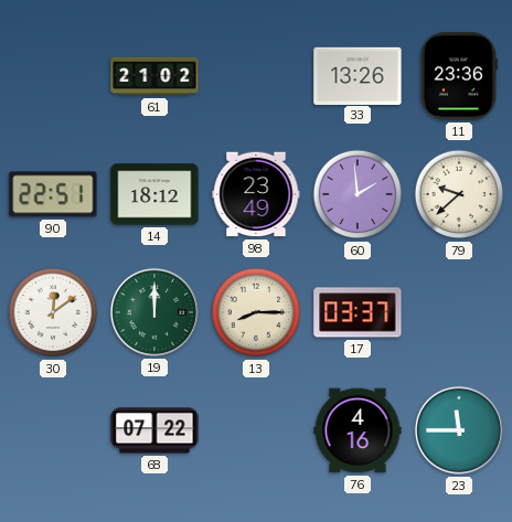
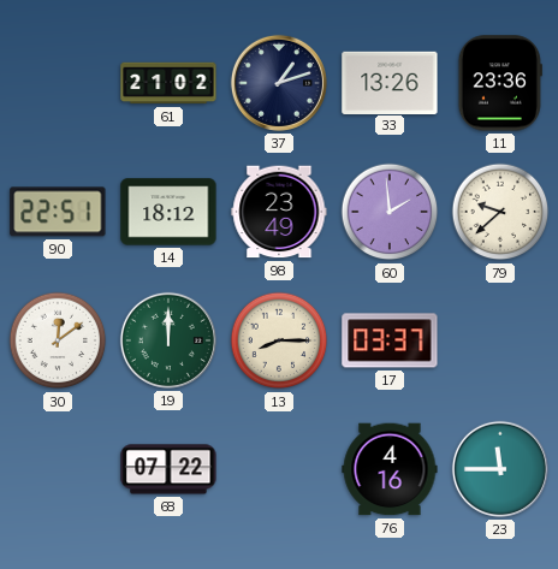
37: none -> 1:12
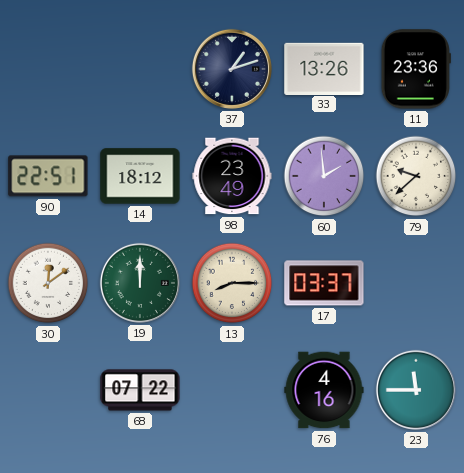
61: 21:02 -> none
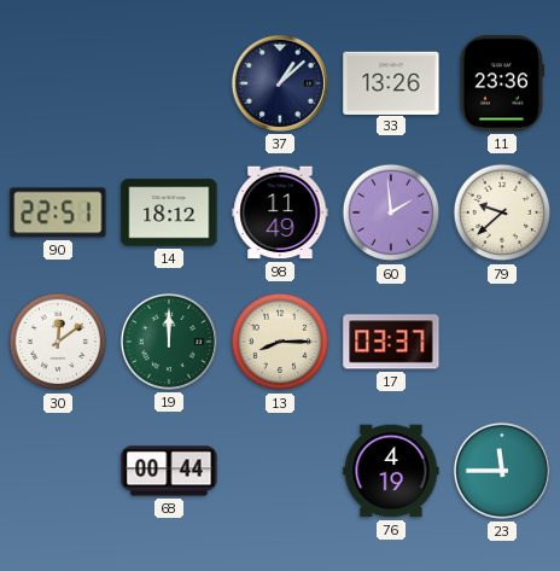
37: 1:12 -> 1:08
98: 23:49 -> 11:49
68: 07:22 -> 00:44
76: 4:16 -> 4:19
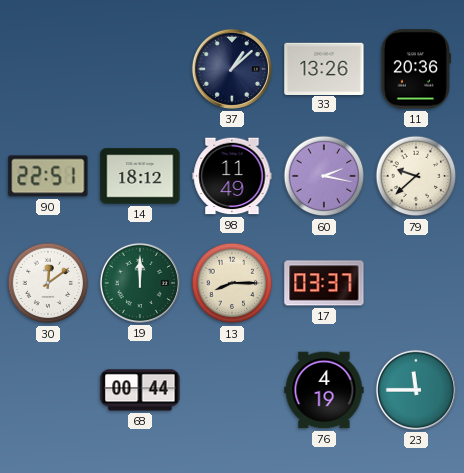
11: 23:36 -> 20:36
60: 1:59 -> 2:17
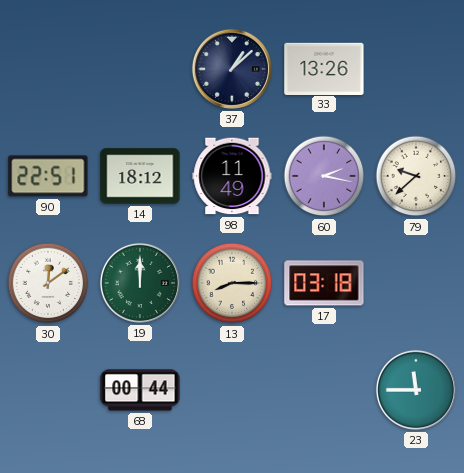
11: 20:36 -> none
17: 03:37 -> 03:18
76: 4:19 -> none
